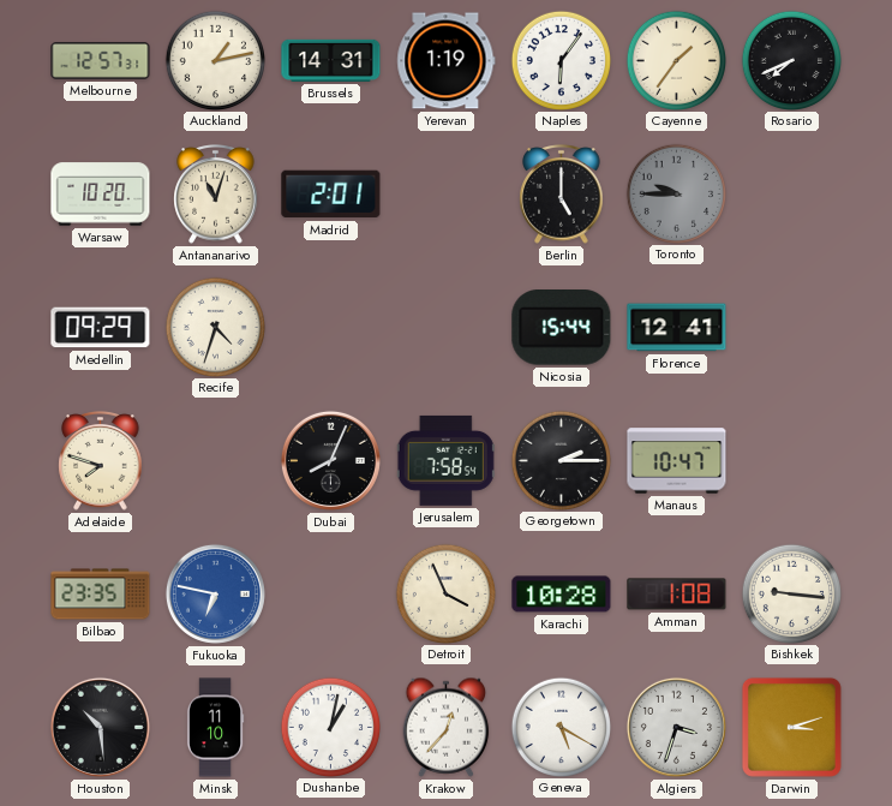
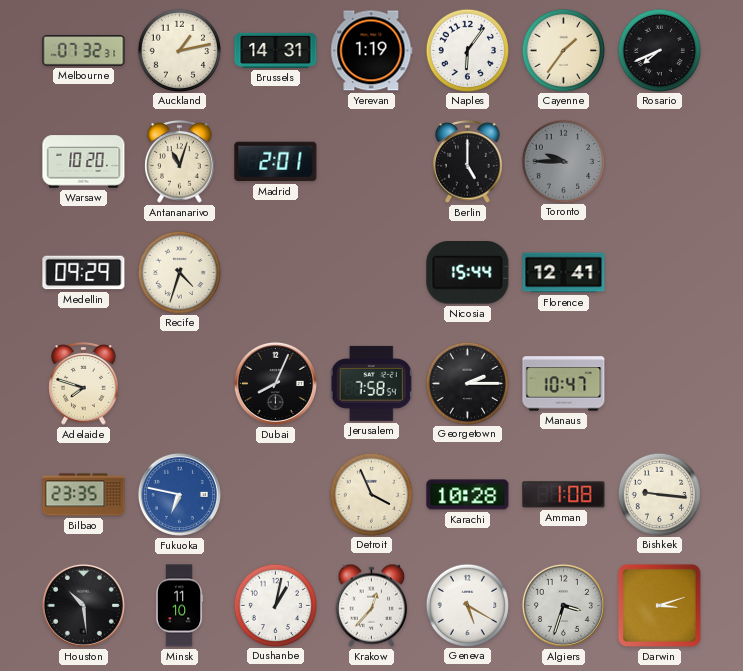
Melbourne: 12:57 -> 07:32
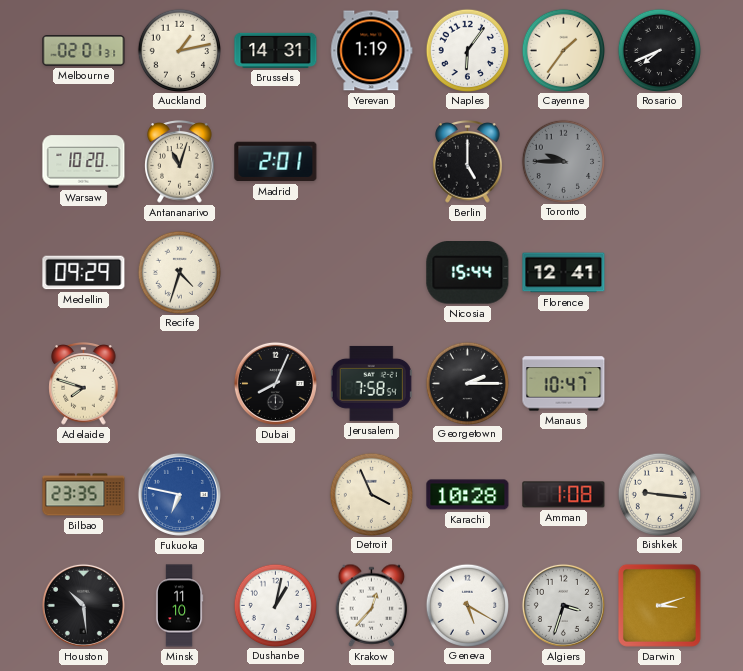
Melbourne: 07:32 -> 02:01
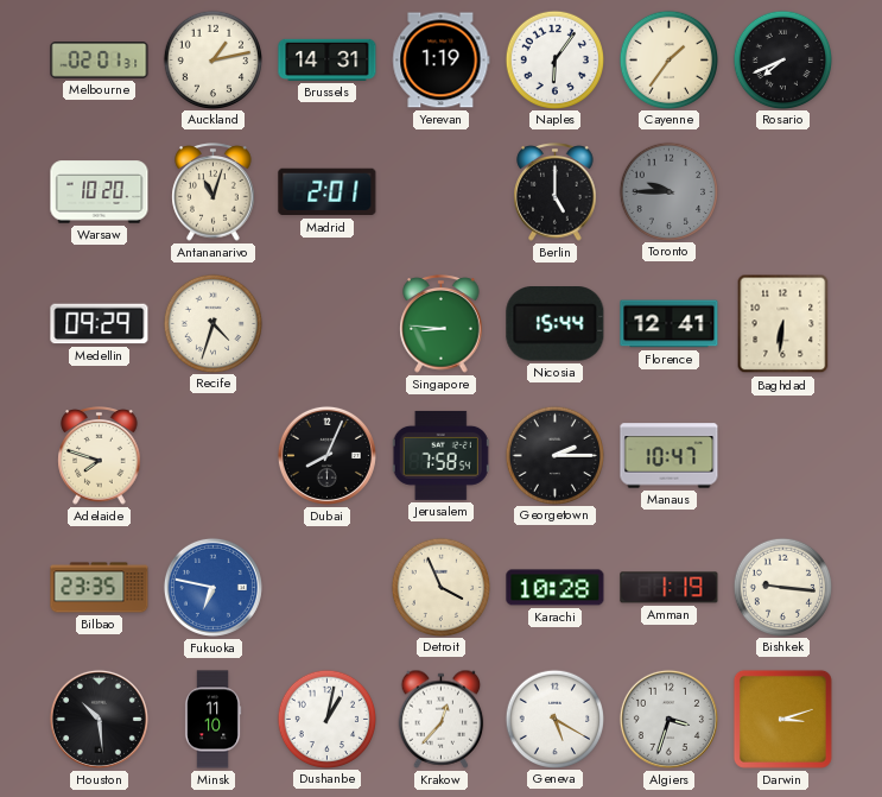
Singapore: none -> 8:46
Baghdad: none -> 6:31
Amman: 1:08 -> 1:19
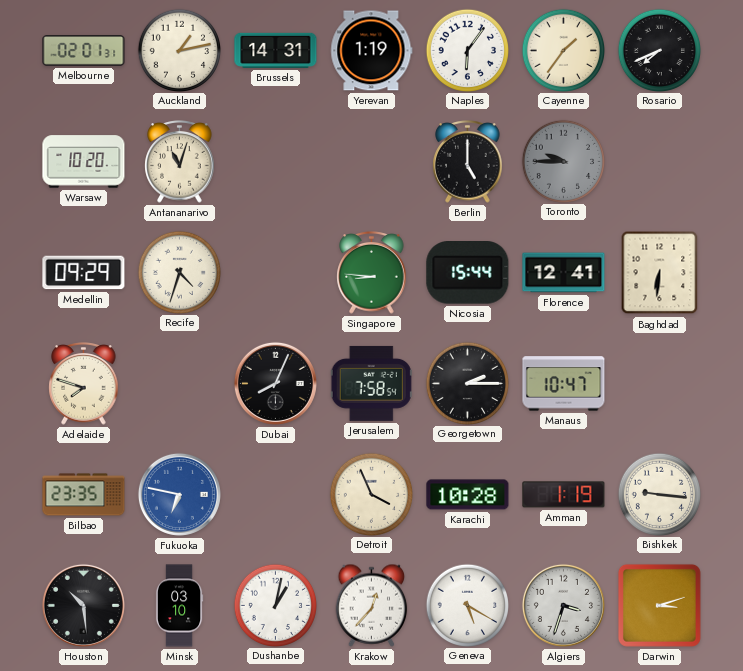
Madrid: 2:01 -> none
Minsk: 11:10 -> 03:10
